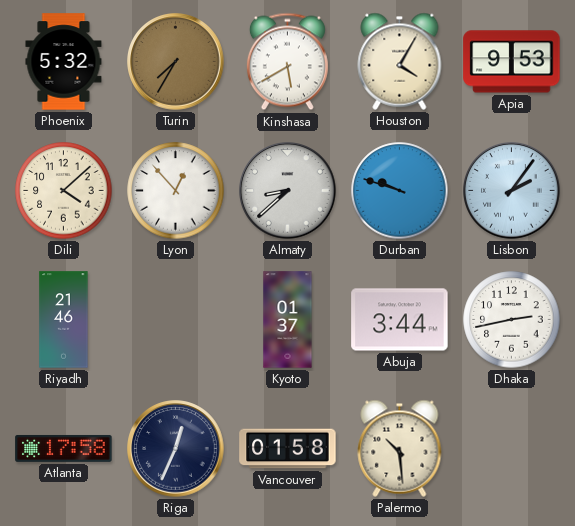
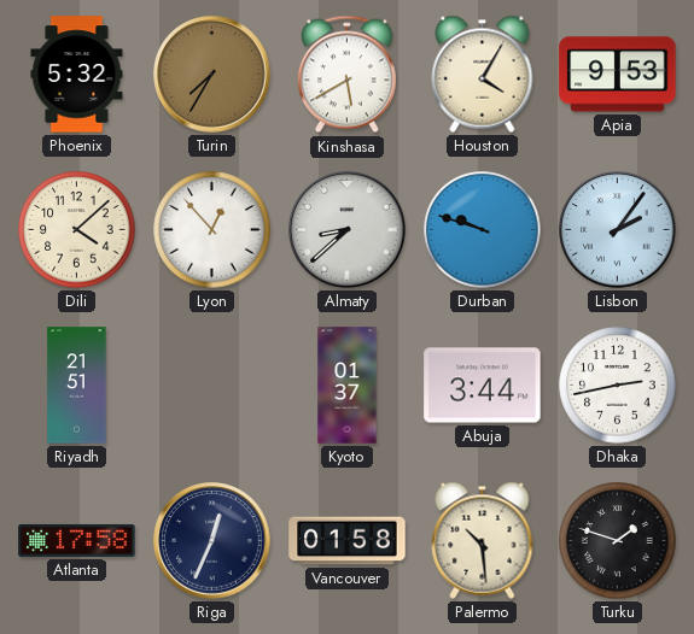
Riyadh: 21:46 -> 21:51
Turku: none -> 1:48
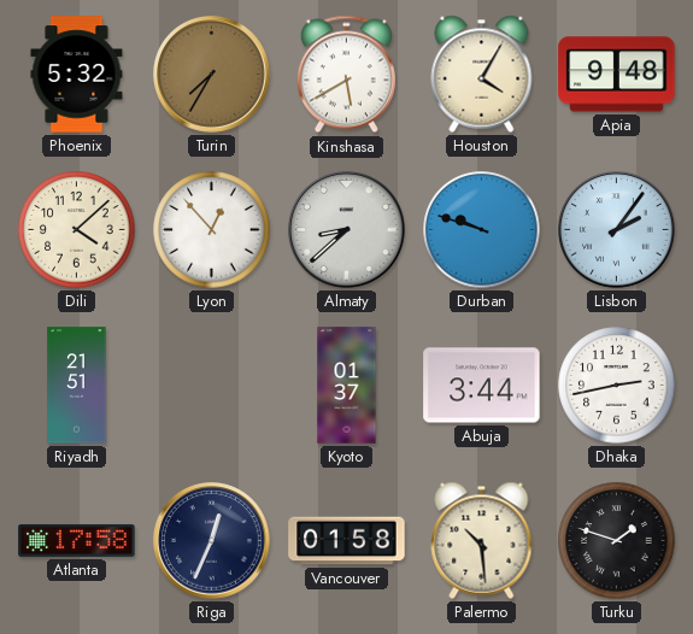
Apia: 9:53 -> 9:48
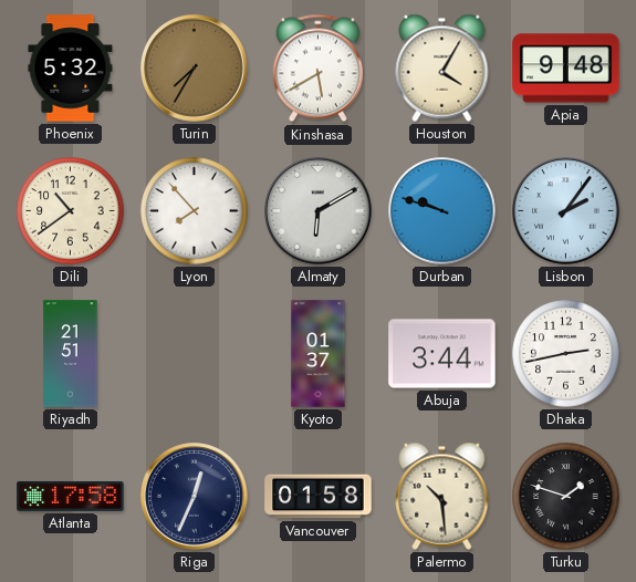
Dili: 4:08 -> 10:39
Lyon: 12:53 -> 7:53
Almaty: 8:38 -> 6:10
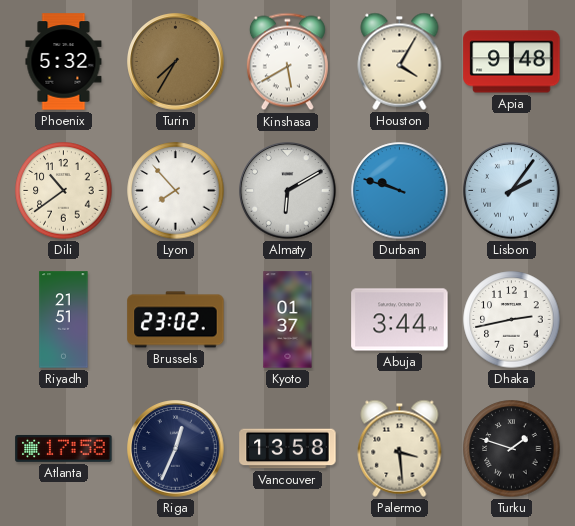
Brussels: none -> 23:02
Vancouver: 01:58 -> 13:58
Palermo: 10:29 -> 3:29
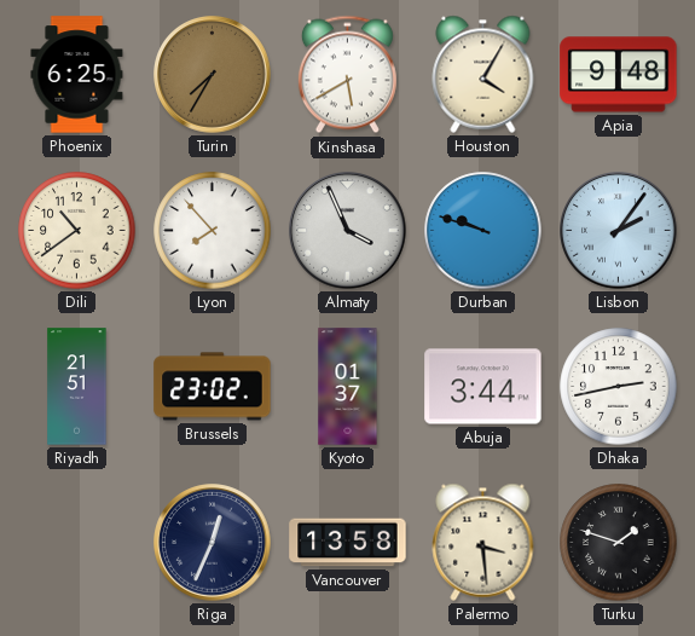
Phoenix: 5:32 -> 6:25
Almaty: 6:10 -> 3:56
Atlanta: 17:58 -> none
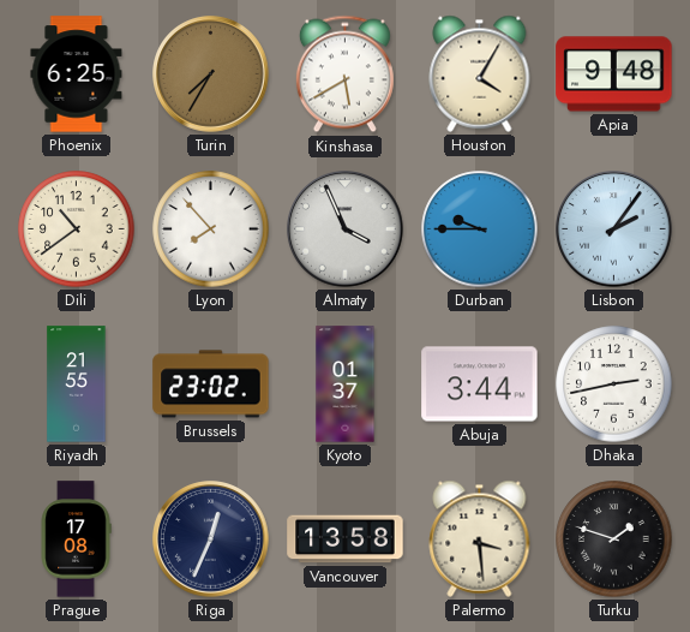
Durban: 9:48 -> 9:45
Riyadh: 21:51 -> 21:55
Prague: none -> 17:08
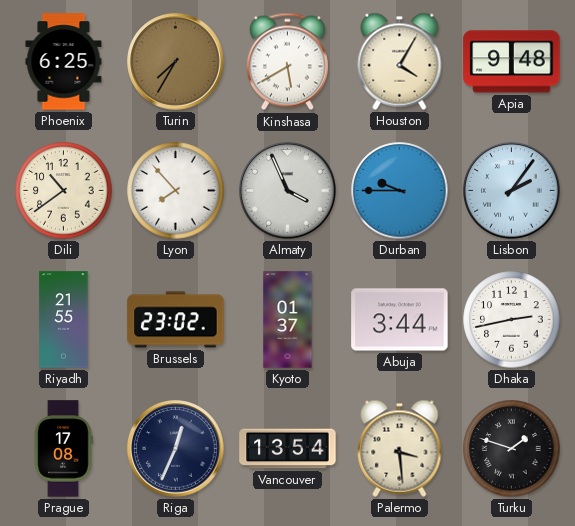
Vancouver: 13:58 -> 13:54
